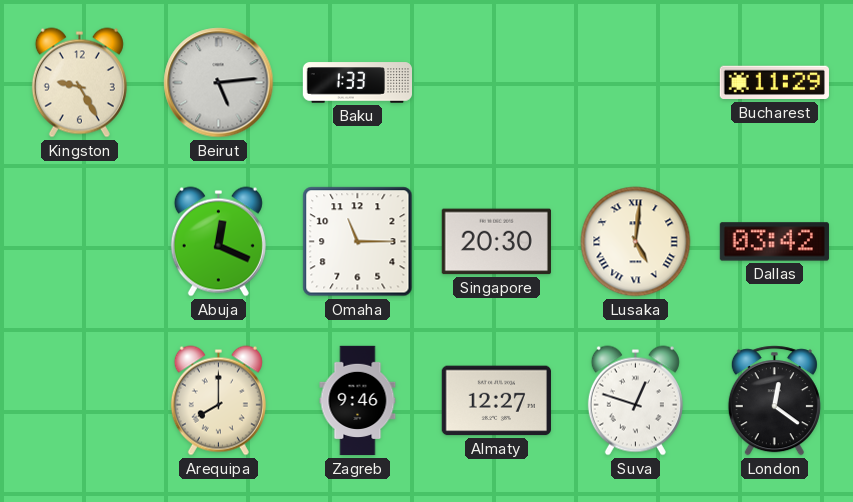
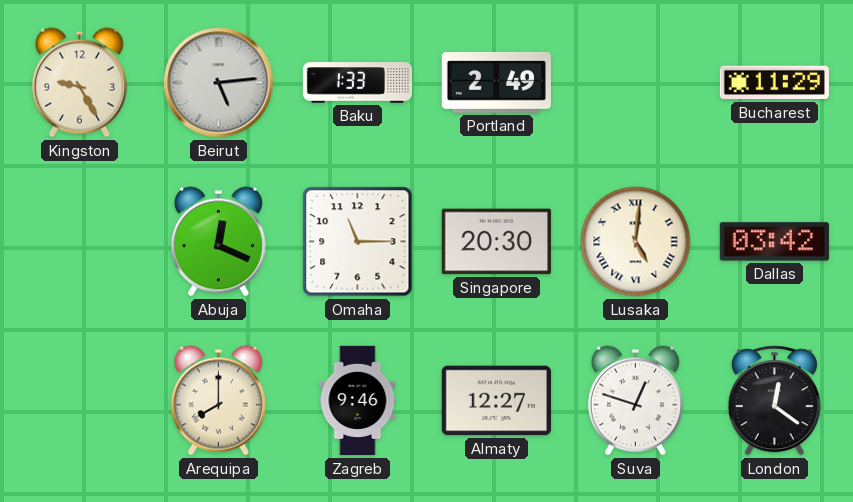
Portland: none -> 2:49
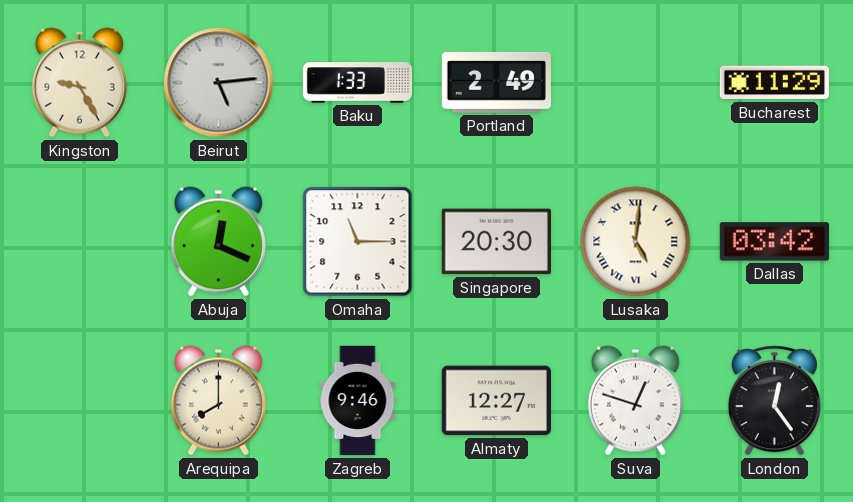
London: 12:21 -> 12:24
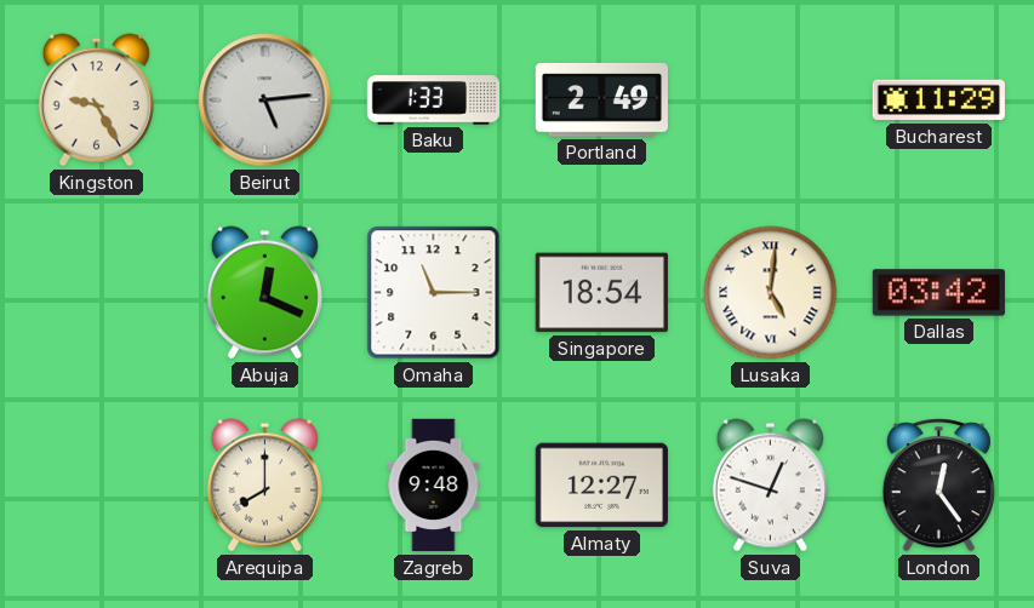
Singapore: 20:30 -> 18:54
Zagreb: 9:46 -> 9:48
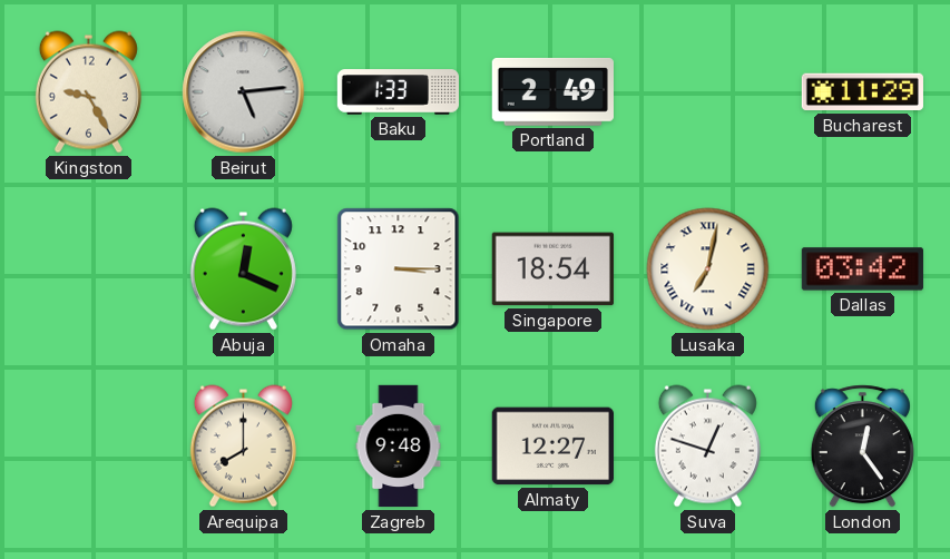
Omaha: 11:15 -> 3:15
Lusaka: 5:01 -> 7:02
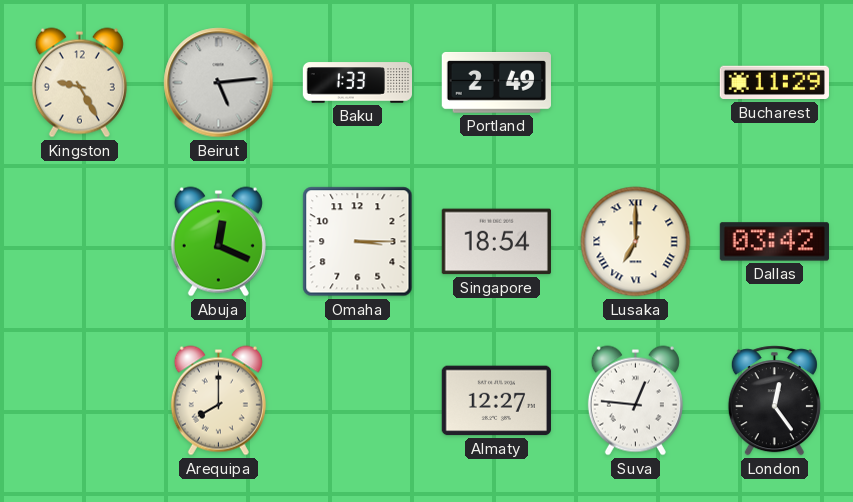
Lusaka: 7:02 -> 7:00
Zagreb: 9:48 -> none
Suva: 12:48 -> 12:46
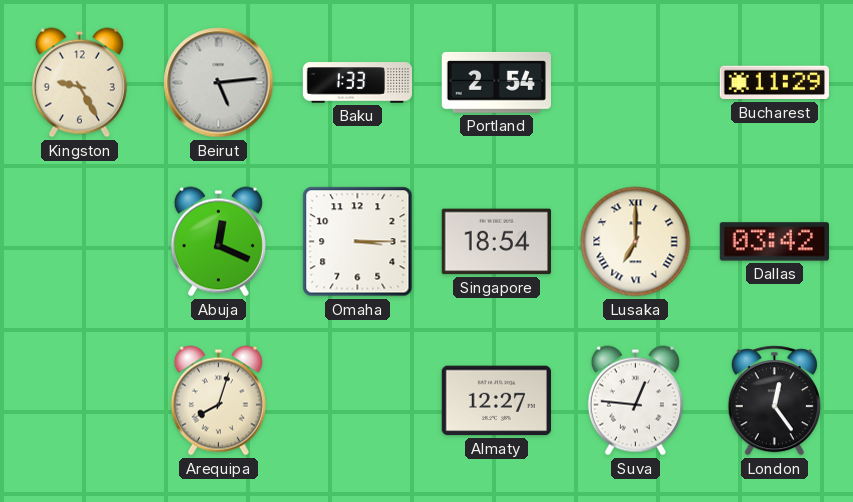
Portland: 2:49 -> 2:54
Arequipa: 8:00 -> 8:03
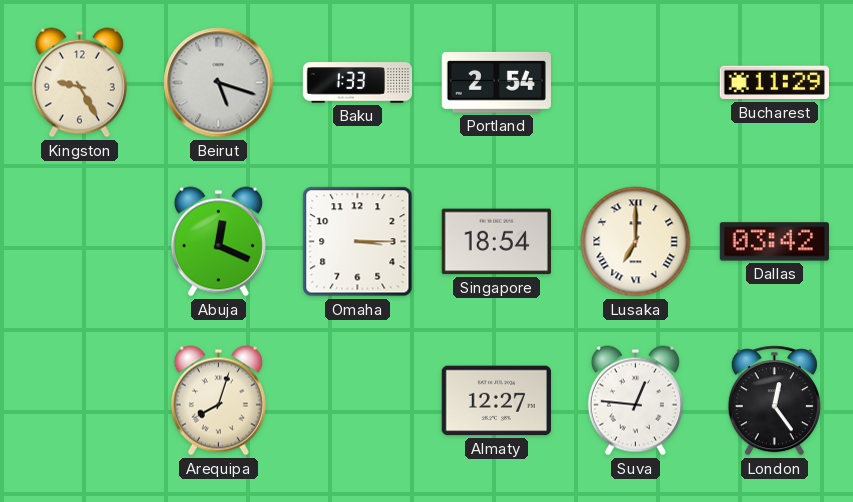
Beirut: 5:14 -> 5:18
